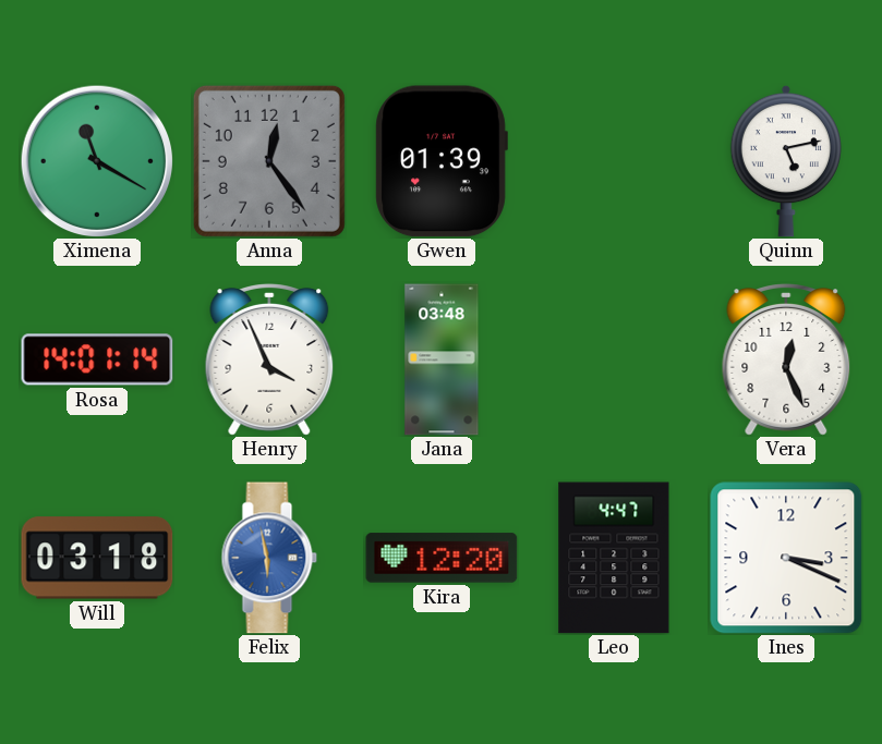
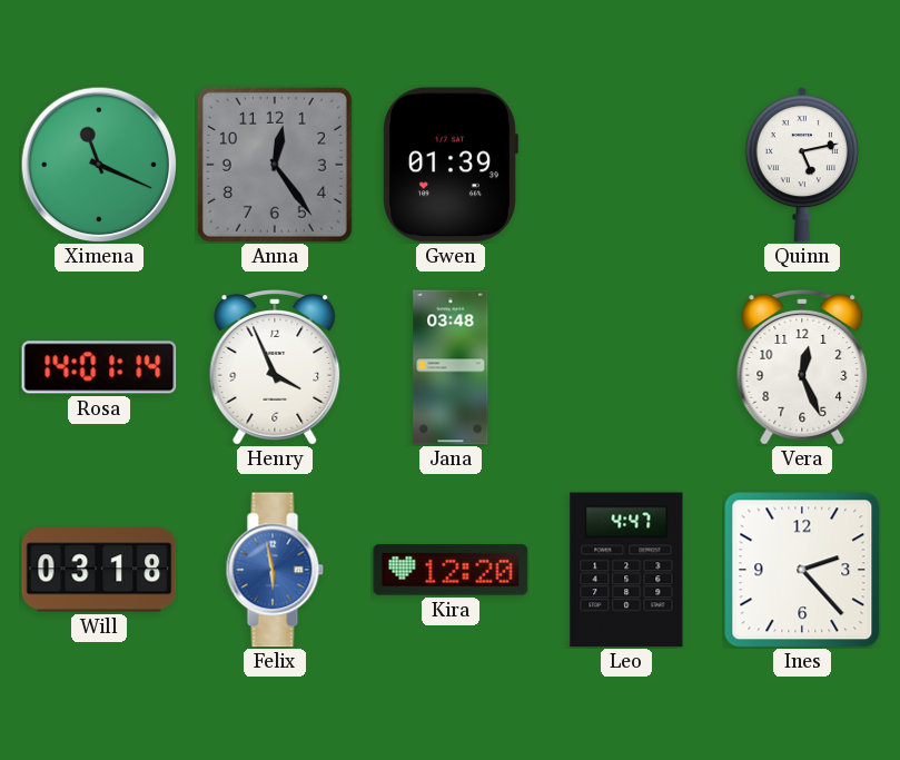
Ximena: 11:20 -> 11:19
Ines: 3:19 -> 2:23
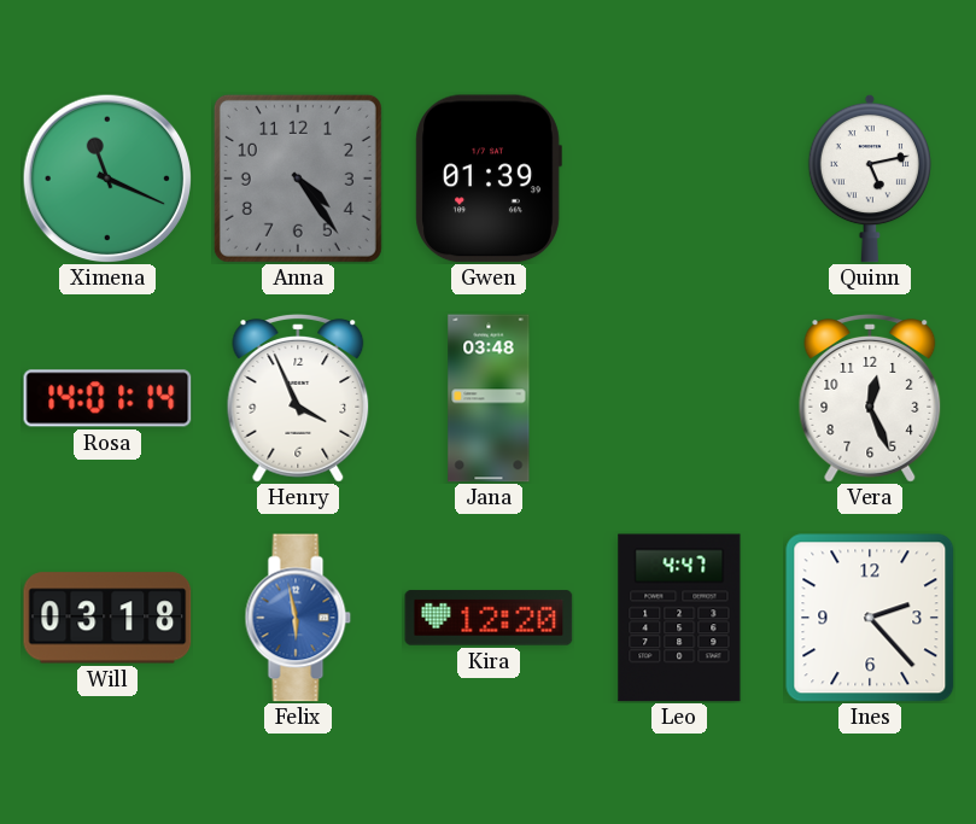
Anna: 12:24 -> 4:24
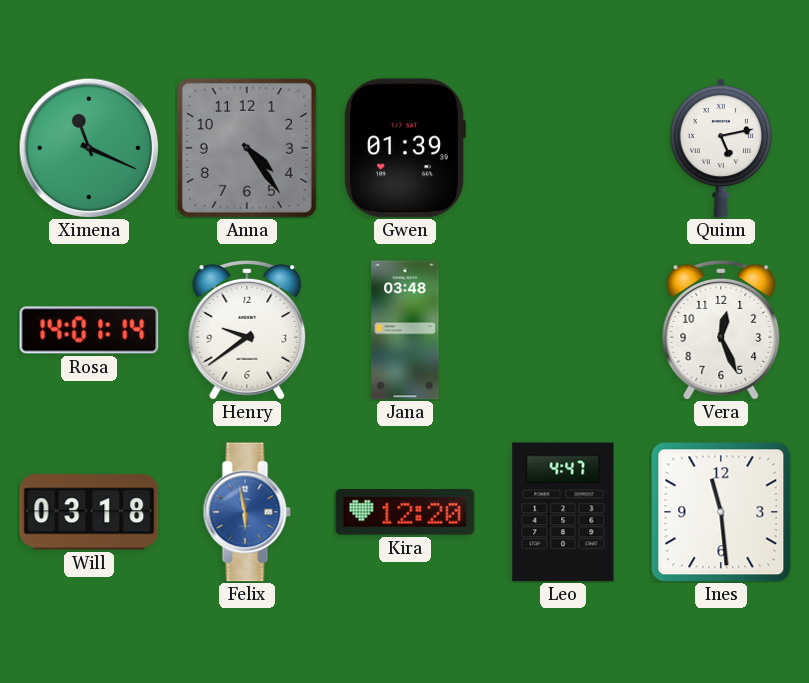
Henry: 3:56 -> 9:39
Ines: 2:23 -> 11:29
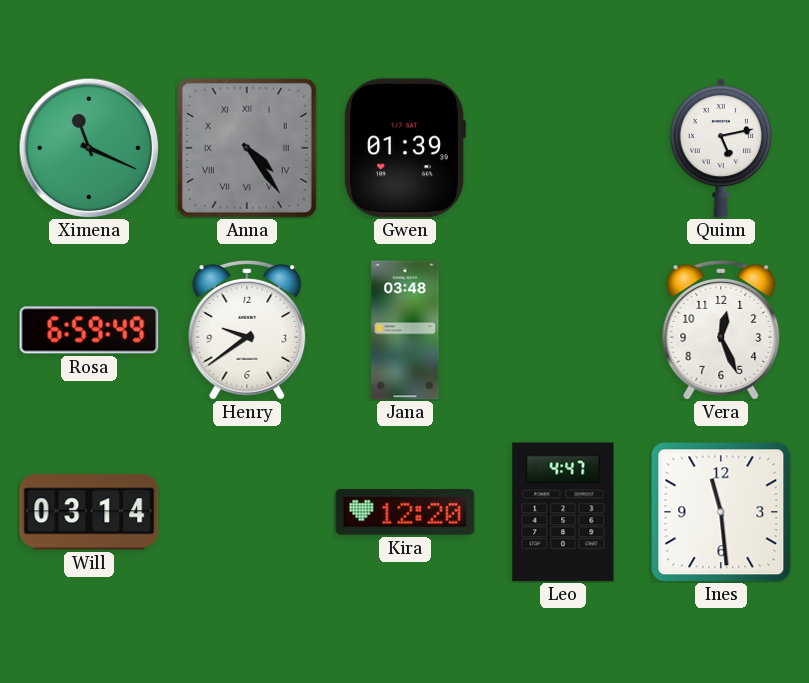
Anna numerals: Arabic -> Roman
Rosa: 14:01 -> 6:59
Will: 03:18 -> 03:14
Felix: 5:58 -> none
